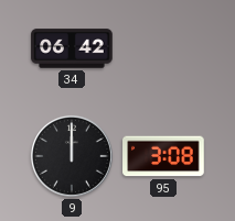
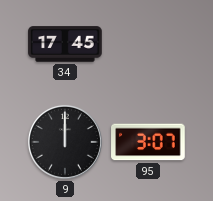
34: 06:42 -> 17:45
95: 3:08 -> 3:07
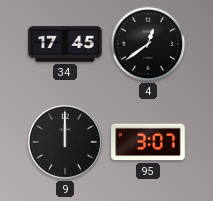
4: none -> 12:39
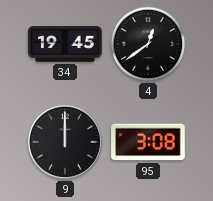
34: 17:45 -> 19:45
95: 3:07 -> 3:08
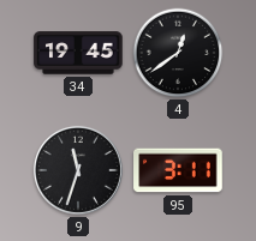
9: 12:00 -> 11:33
95: 3:08 -> 3:11
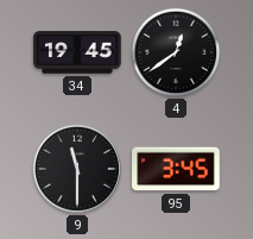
9: 11:33 -> 11:30
95: 3:11 -> 3:45
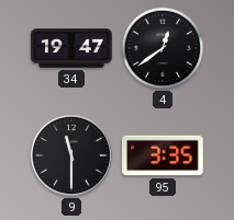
34: 19:45 -> 19:47
95: 3:45 -> 3:35
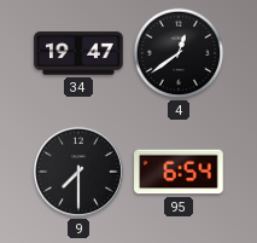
9: 11:30 -> 7:30
95: 3:35 -> 6:54
